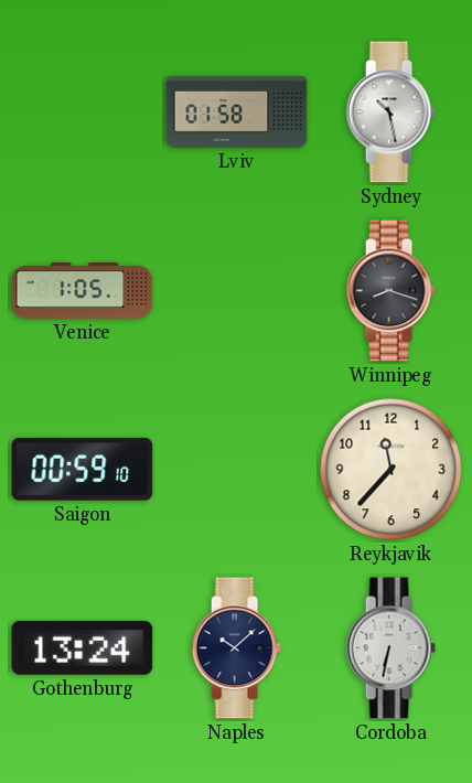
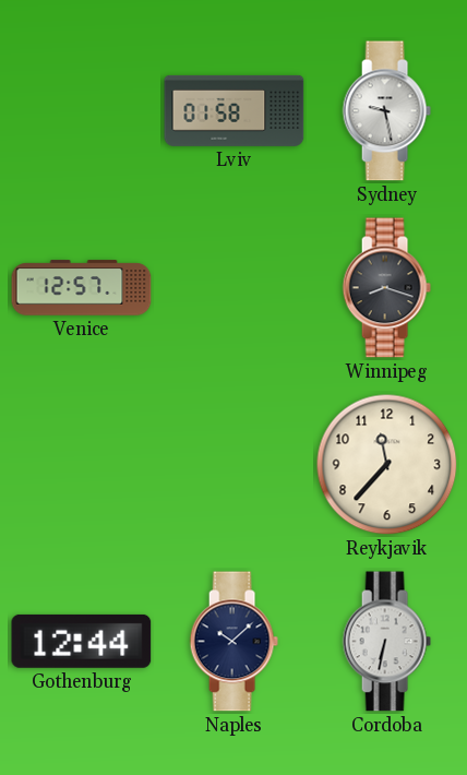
Sydney: 10:28 -> 9:28
Venice: 1:05 -> 12:57
Saigon: 00:59 -> none
Gothenburg: 13:24 -> 12:44
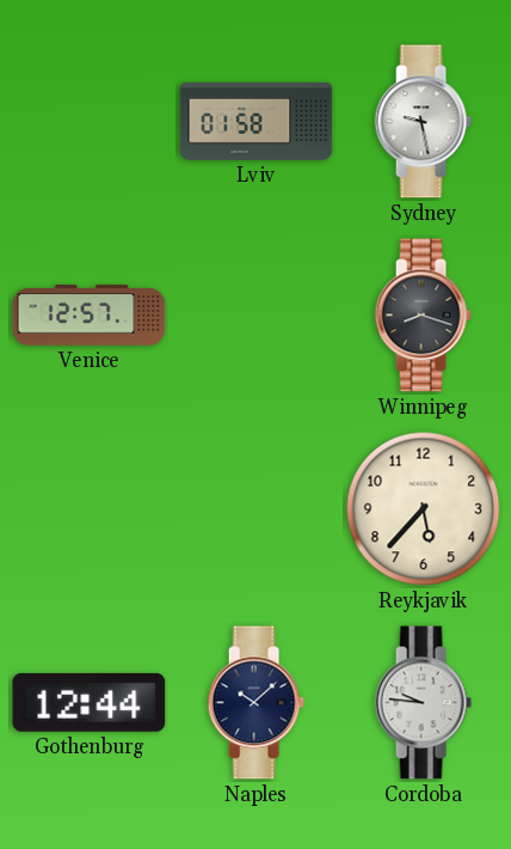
Reykjavik: 11:37 -> 5:37
Cordoba: 6:32 -> 9:46
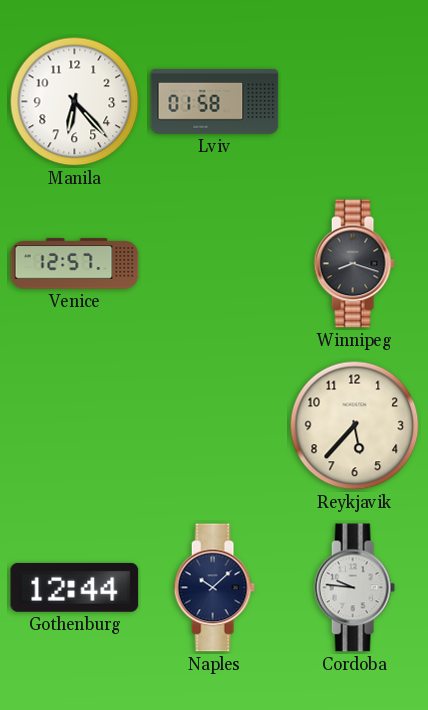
Manila: none -> 6:23
Sydney: 9:28 -> none
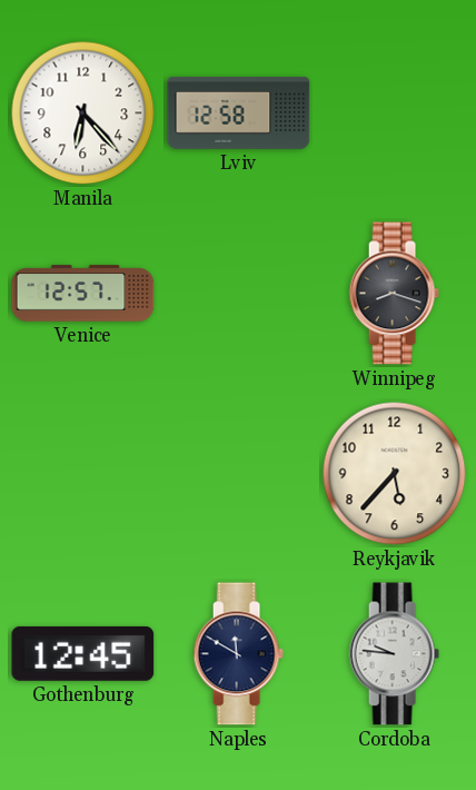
Lviv: 01:58 -> 12:58
Gothenburg: 12:44 -> 12:45
Naples: 10:08 -> 11:50
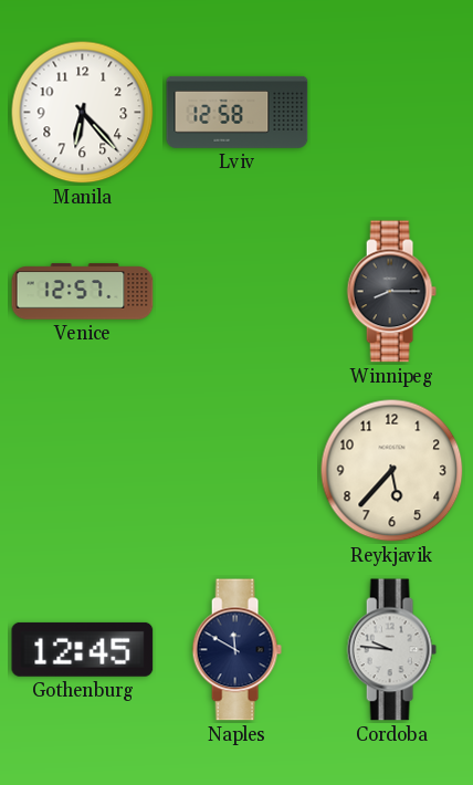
Winnipeg: 8:18 -> 8:15
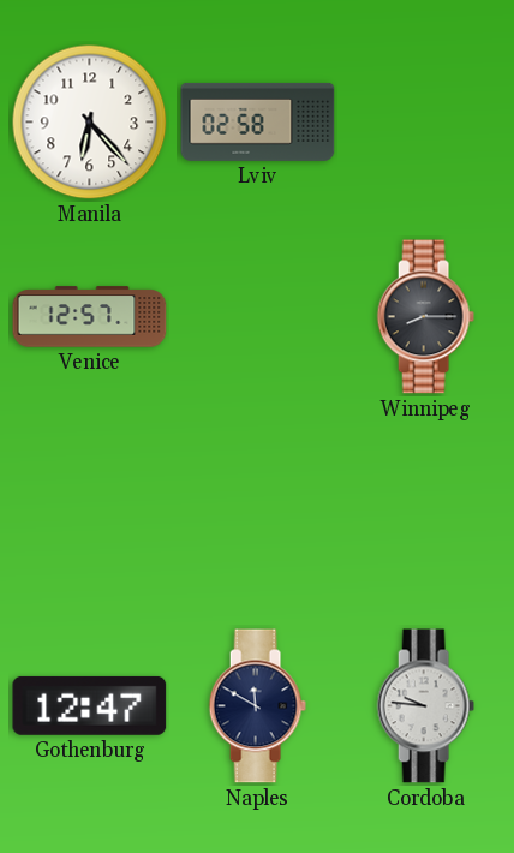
Lviv: 12:58 -> 02:58
Reykjavik: 5:37 -> none
Gothenburg: 12:45 -> 12:47
